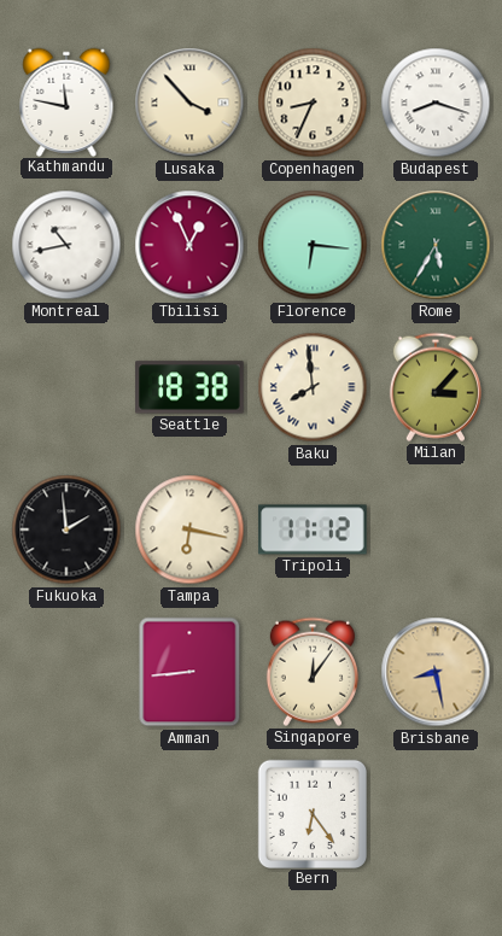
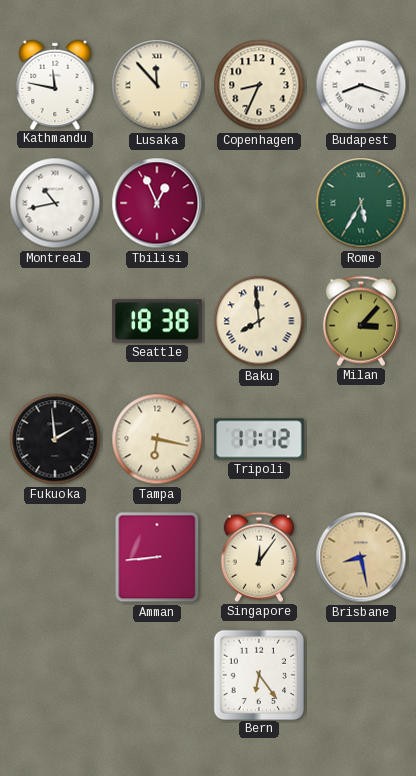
Lusaka: 3:53 -> 11:53
Florence: 6:16 -> none
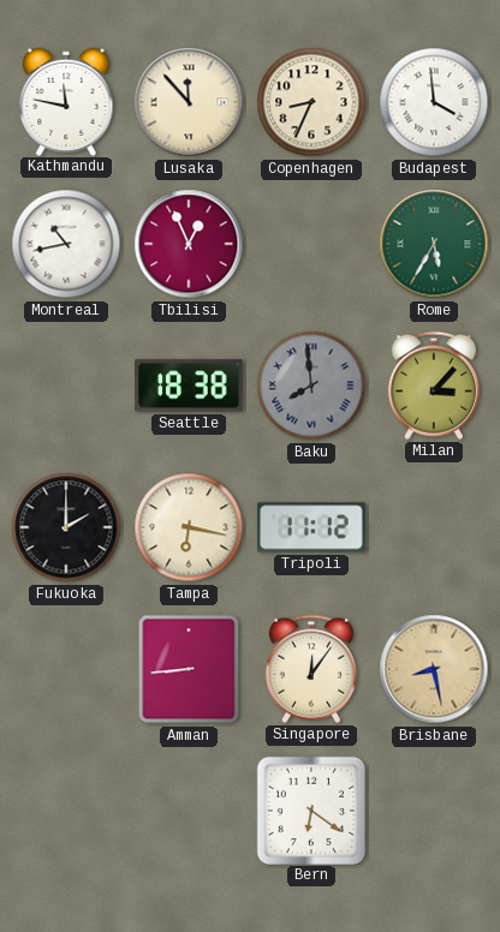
Budapest: 8:18 -> 3:59
Baku dial: cream -> grey
Fukuoka: 1:59 -> 2:00
Bern: 6:24 -> 6:21
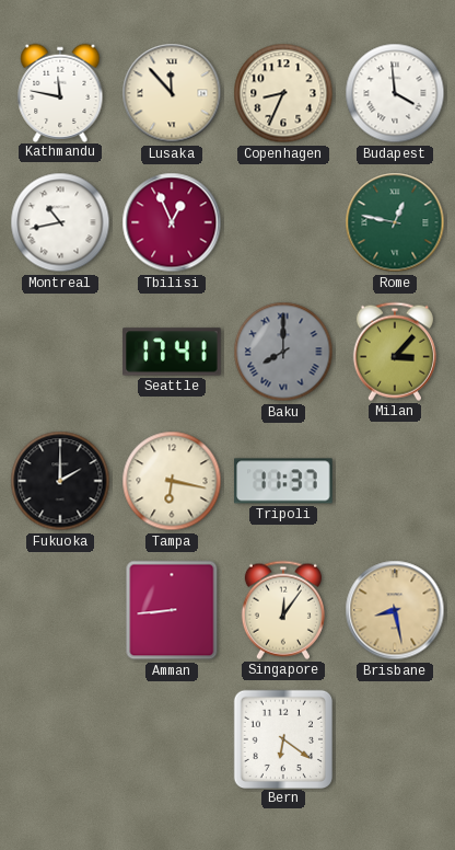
Rome: 5:35 -> 12:47
Seattle: 18:38 -> 17:41
Baku: 7:59 -> 8:00
Tripoli: 11:12 -> 11:37
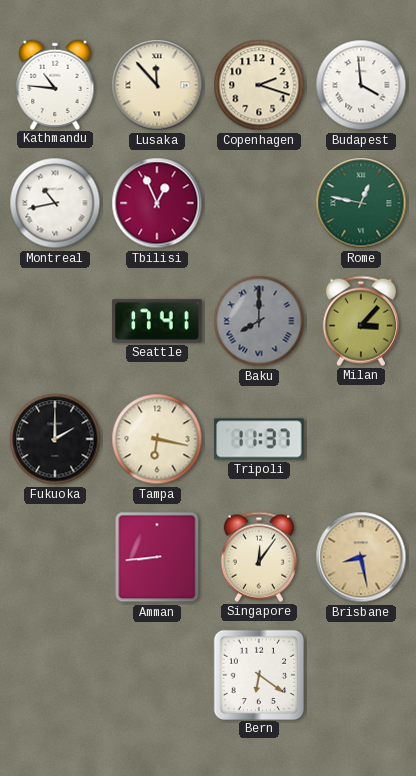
Kathmandu: 11:47 -> 10:46
Copenhagen: 8:34 -> 2:18
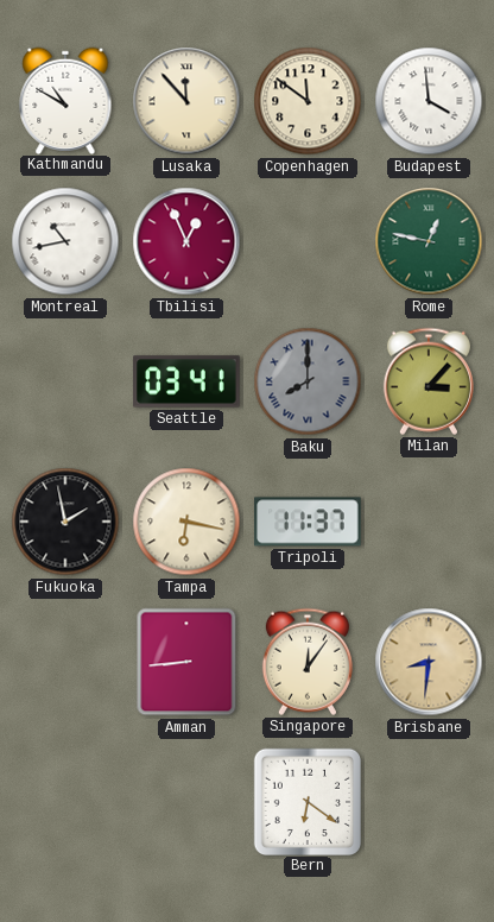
Kathmandu: 10:46 -> 10:50
Copenhagen: 2:18 -> 11:51
Seattle: 17:41 -> 03:41
Fukuoka: 2:00 -> 1:58
Brisbane: 8:28 -> 8:31
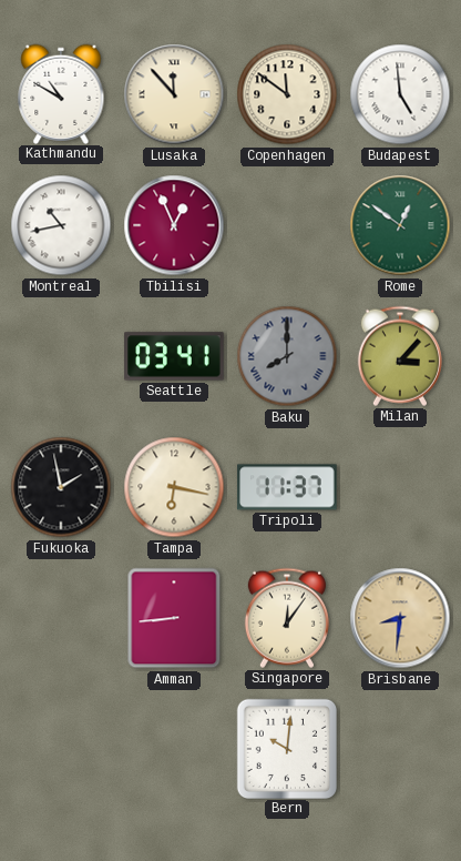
Budapest: 3:59 -> 4:59
Rome: 12:47 -> 12:51
Bern: 6:21 -> 10:01
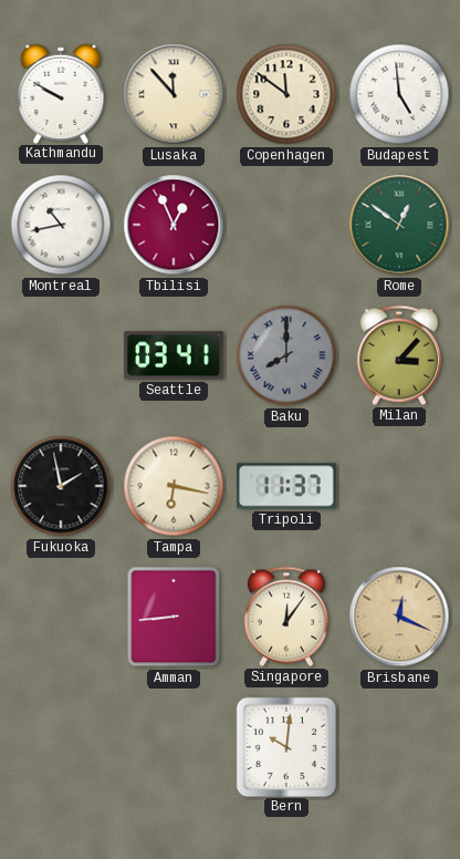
Kathmandu: 10:50 -> 9:50
Brisbane: 8:31 -> 12:19
